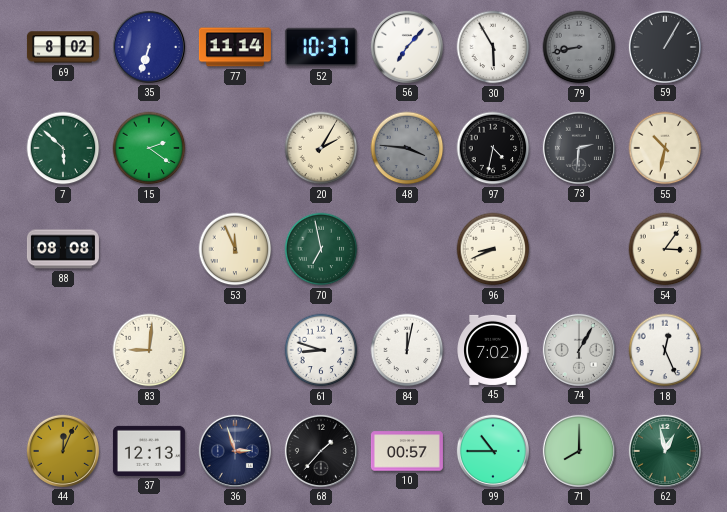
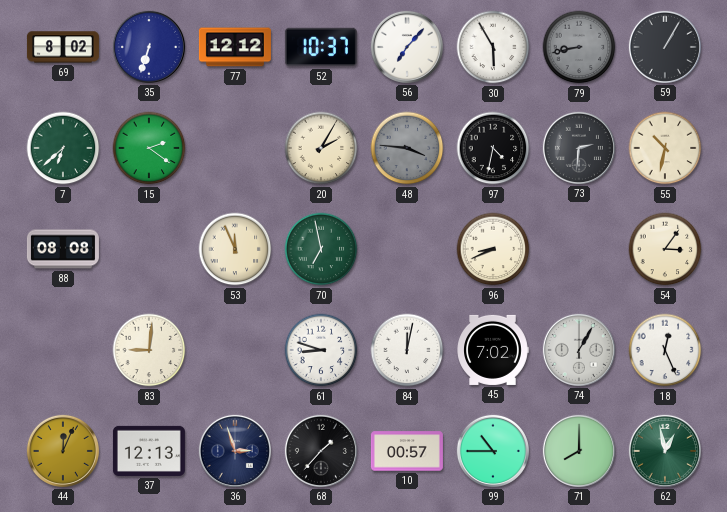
77: 11:14 -> 12:12
7: 5:52 -> 6:38
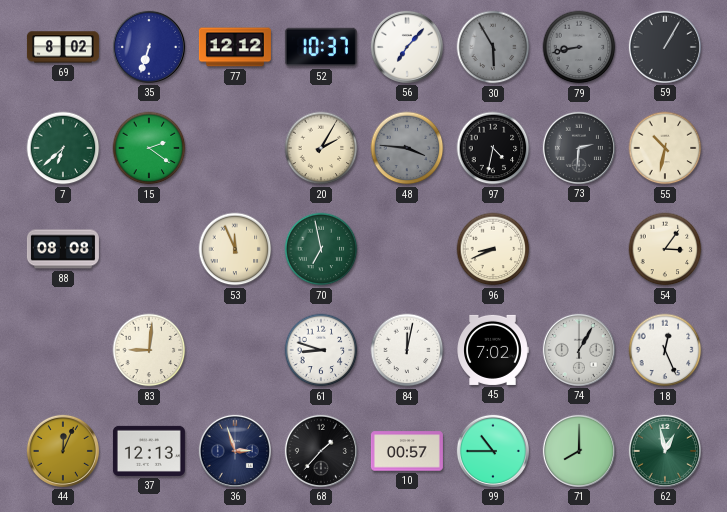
30 dial: white -> grey
